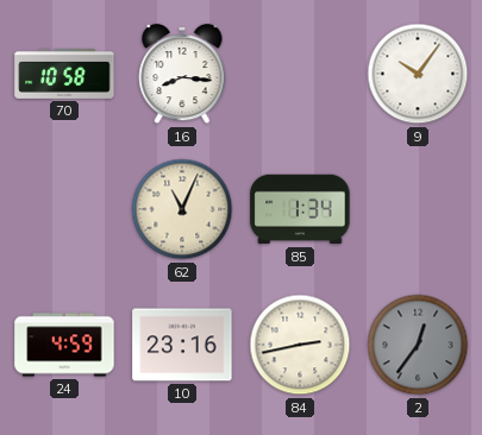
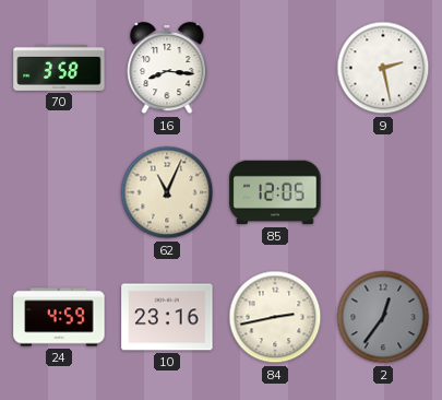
70: 10:58 -> 3:58
9: 10:06 -> 2:28
85: 1:34 -> 12:05
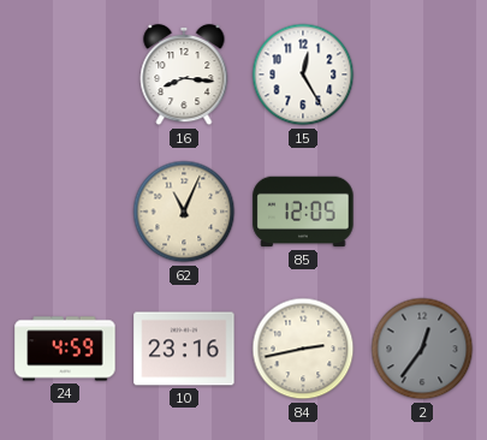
70: 3:58 -> none
15: none -> 12:25
9: 2:28 -> none
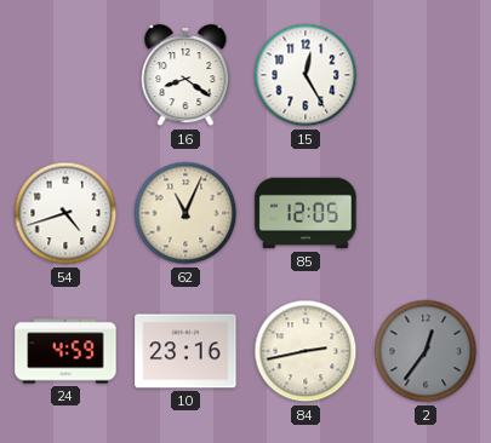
16: 8:16 -> 8:21
54: none -> 4:42
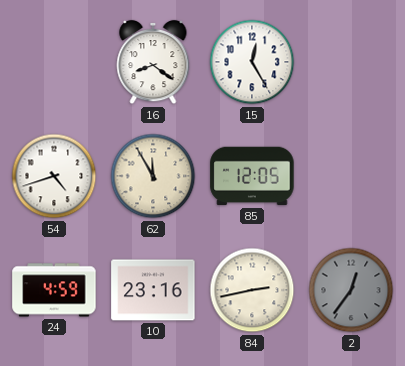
62: 11:04 -> 11:55
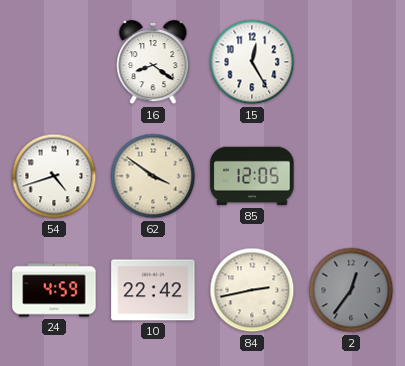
62: 11:55 -> 3:51
10: 23:16 -> 22:42
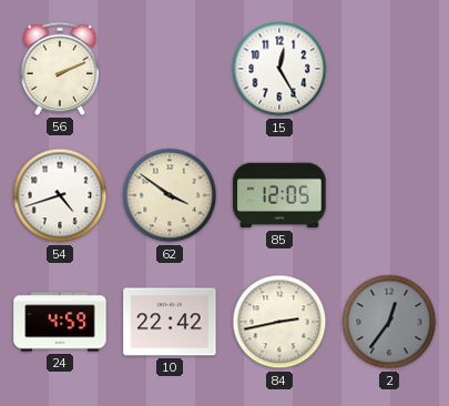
56: none -> 2:11
16: 8:21 -> none
